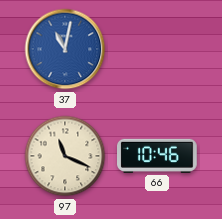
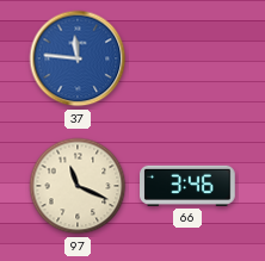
37: 11:02 -> 11:46
66: 10:46 -> 3:46
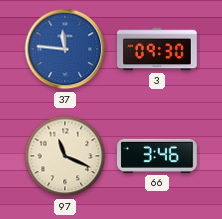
3: none -> 09:30
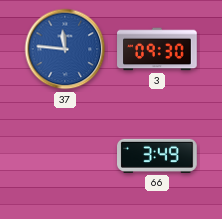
97: 11:19 -> none
66: 3:46 -> 3:49
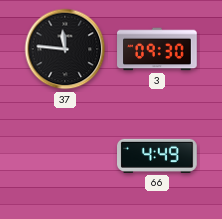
37 dial: blue -> black
66: 3:49 -> 4:49
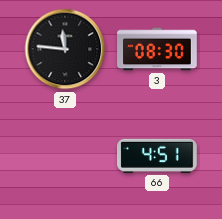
3: 09:30 -> 08:30
66: 4:49 -> 4:51
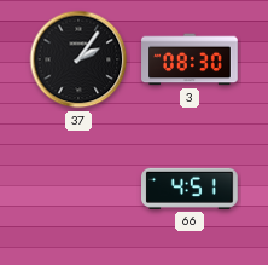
37: 11:46 -> 2:06
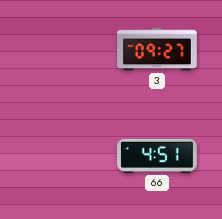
37: 2:06 -> none
3: 08:30 -> 09:27
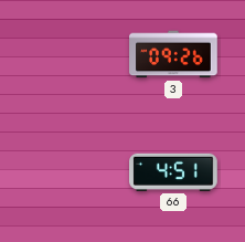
3: 09:27 -> 09:26
